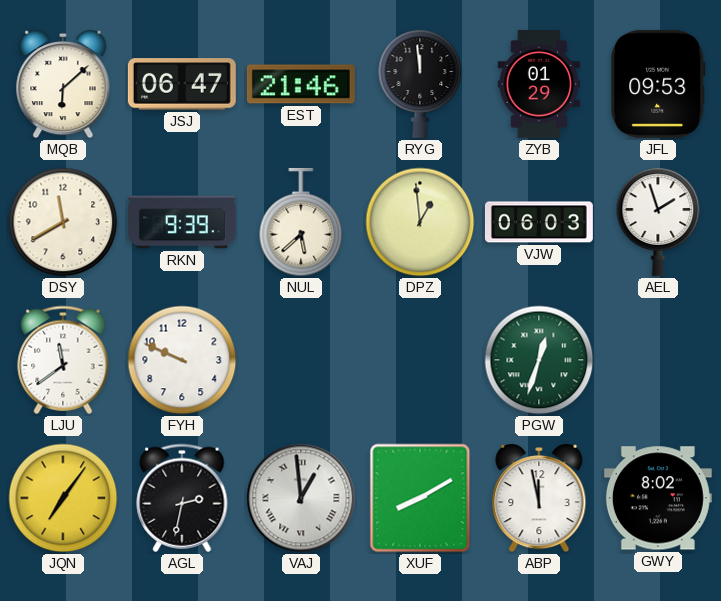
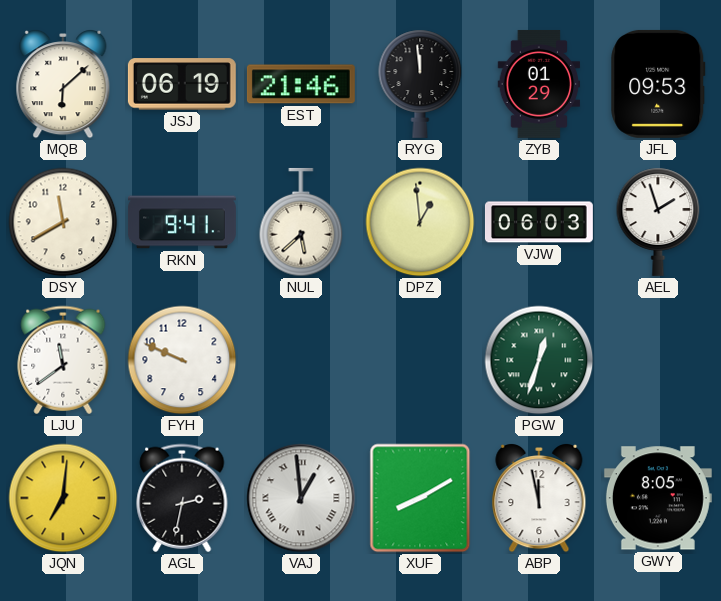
JSJ: 06:47 -> 06:19
RKN: 9:39 -> 9:41
JQN: 7:06 -> 7:01
GWY: 8:02 -> 8:05
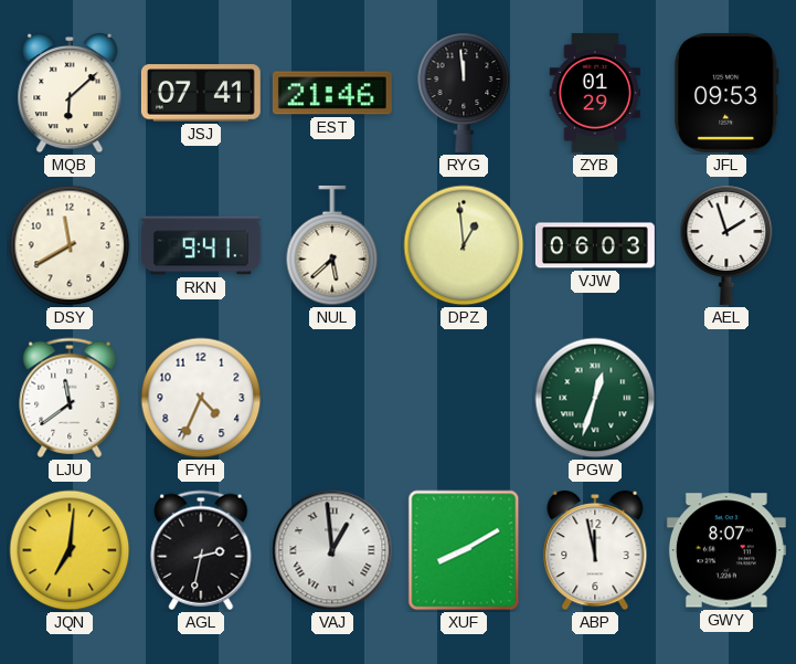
JSJ: 06:19 -> 07:41
FYH: 9:49 -> 4:34
GWY: 8:05 -> 8:07
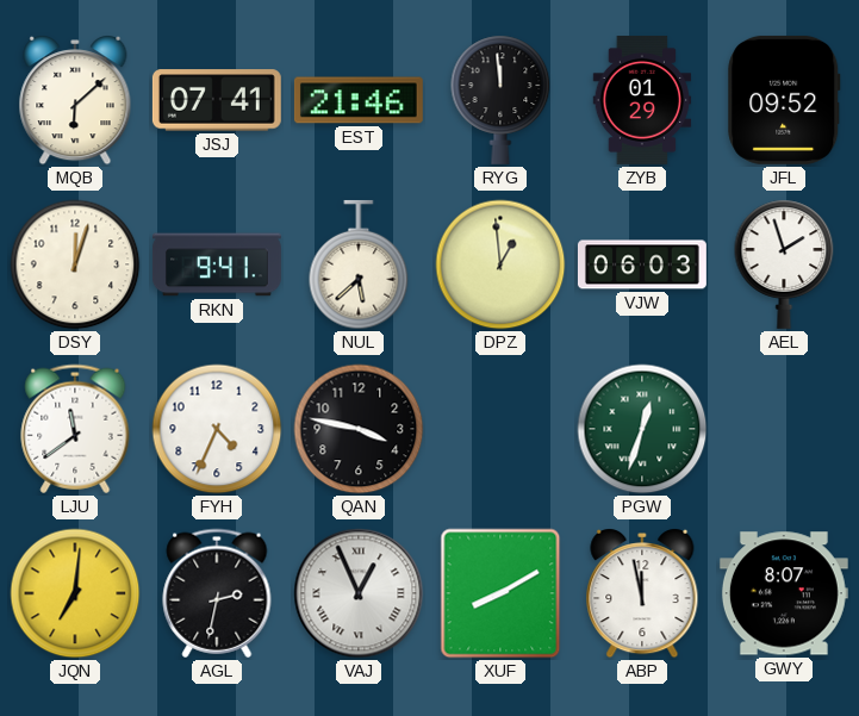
JFL: 09:53 -> 09:52
DSY: 11:40 -> 12:03
QAN: none -> 3:47
VAJ: 12:59 -> 12:56
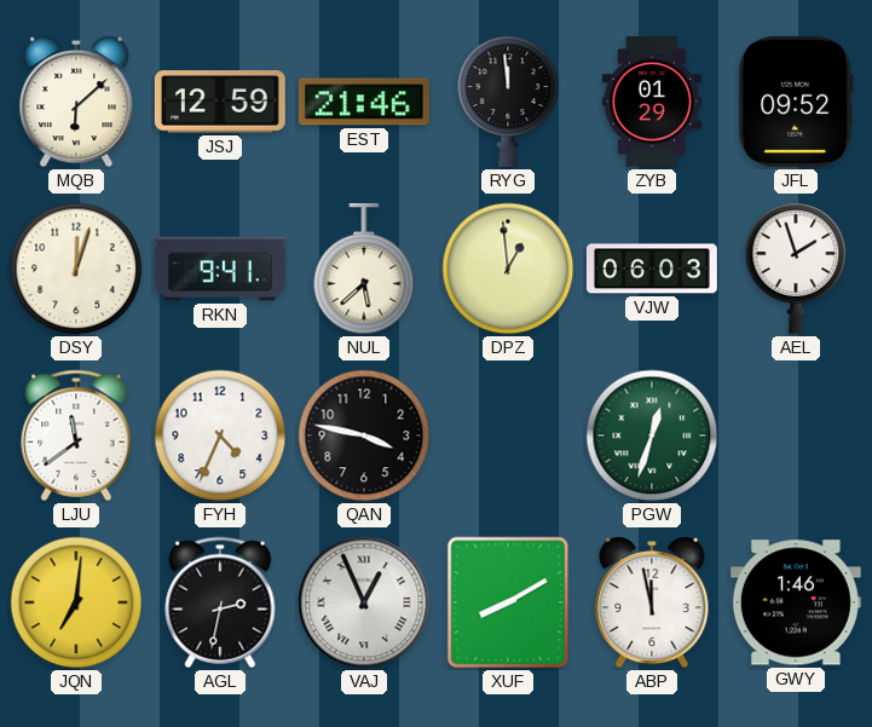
JSJ: 07:41 -> 12:59
GWY: 8:07 -> 1:46
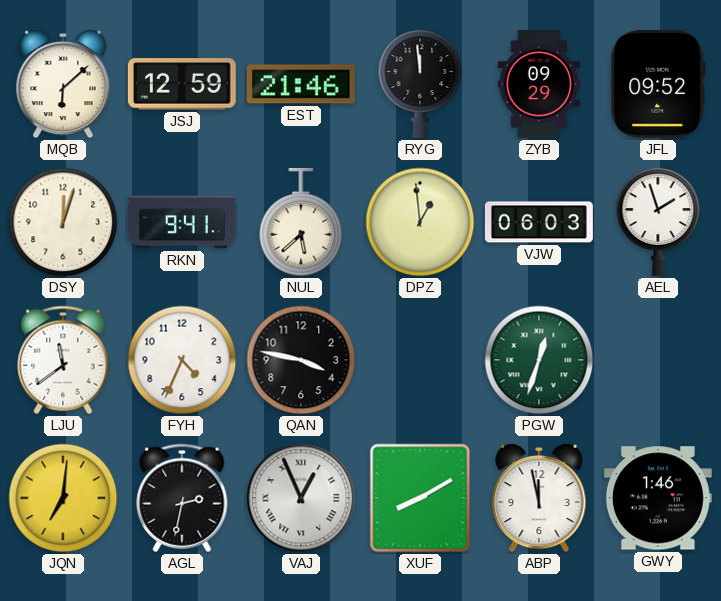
ZYB: 01:29 -> 09:29
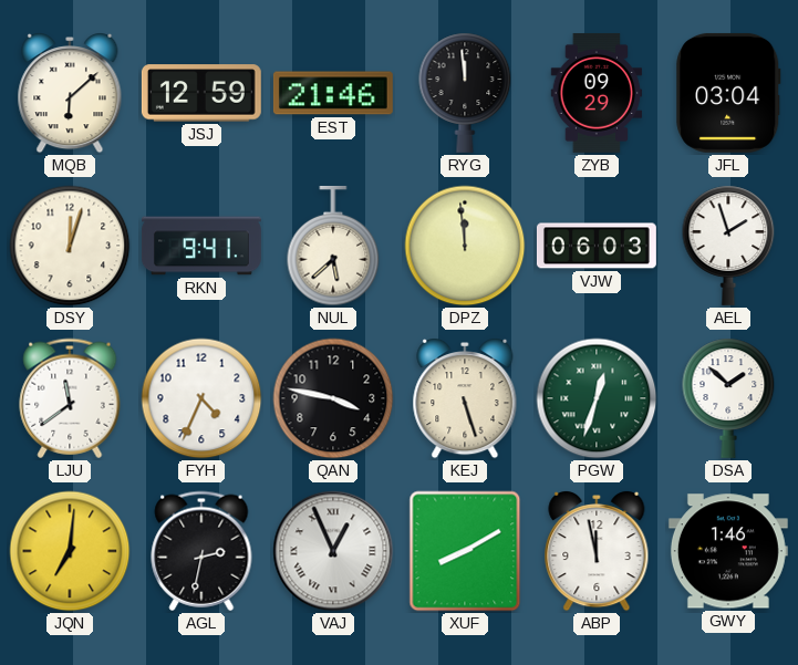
JFL: 09:52 -> 03:04
DPZ: 12:59 -> 11:59
KEJ: none -> 5:27
DSA: none -> 1:52
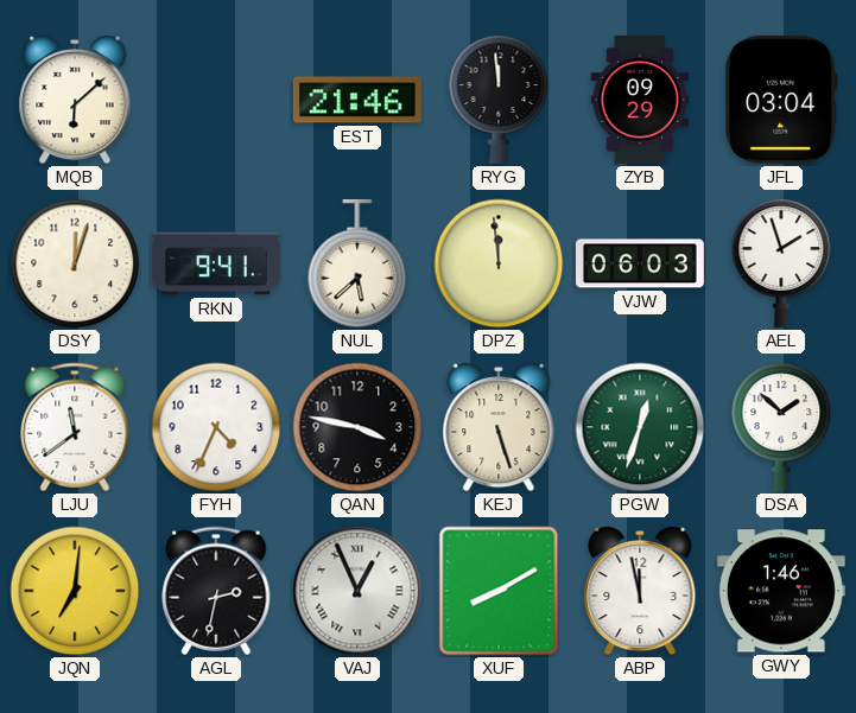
JSJ: 12:59 -> none
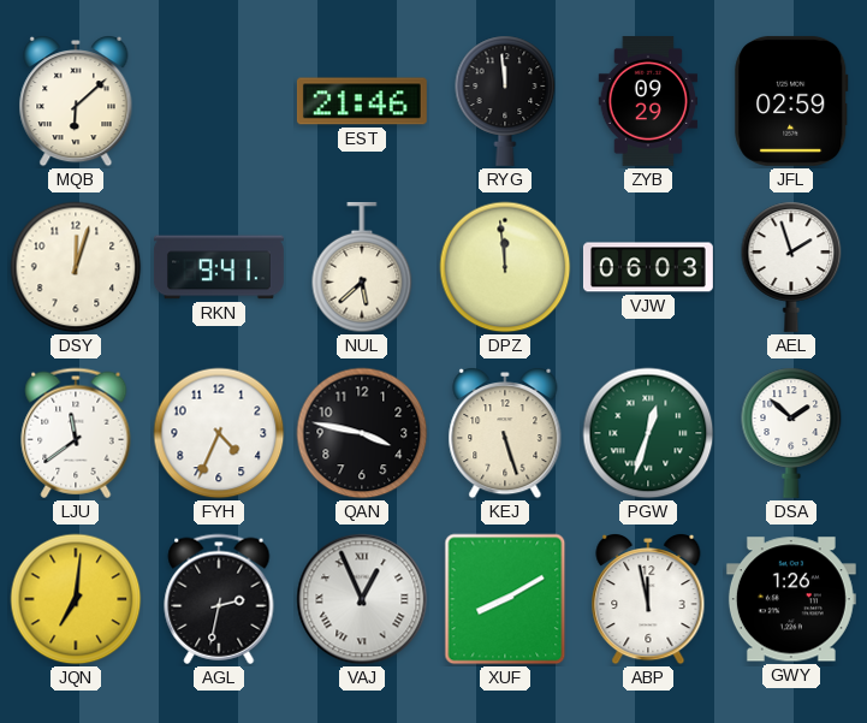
JFL: 03:04 -> 02:59
GWY: 1:46 -> 1:26
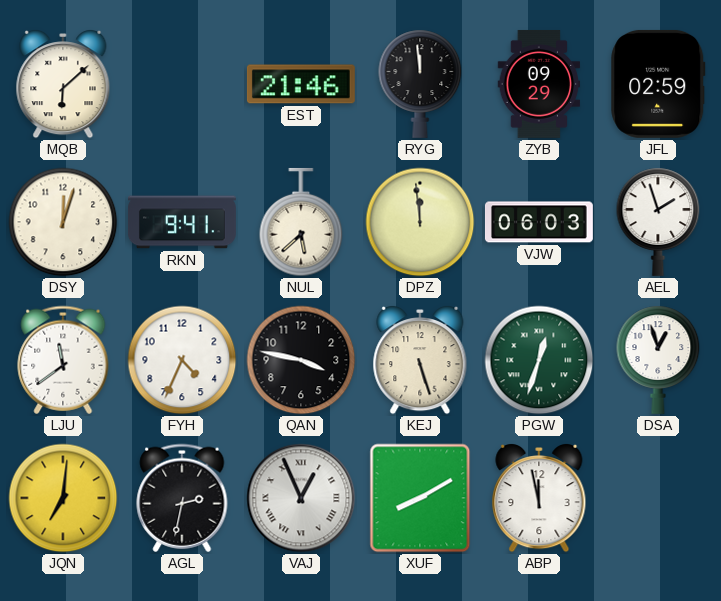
DSA: 1:52 -> 12:57
GWY: 1:26 -> none
